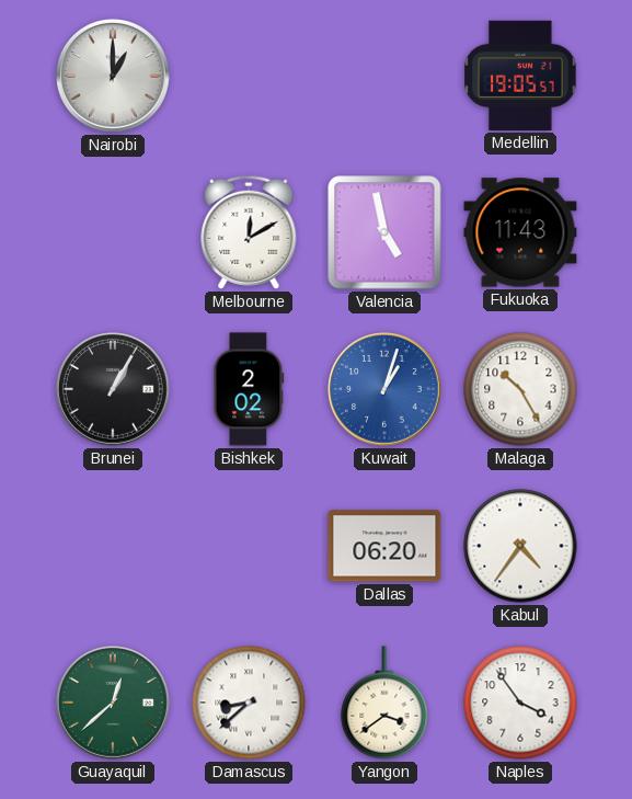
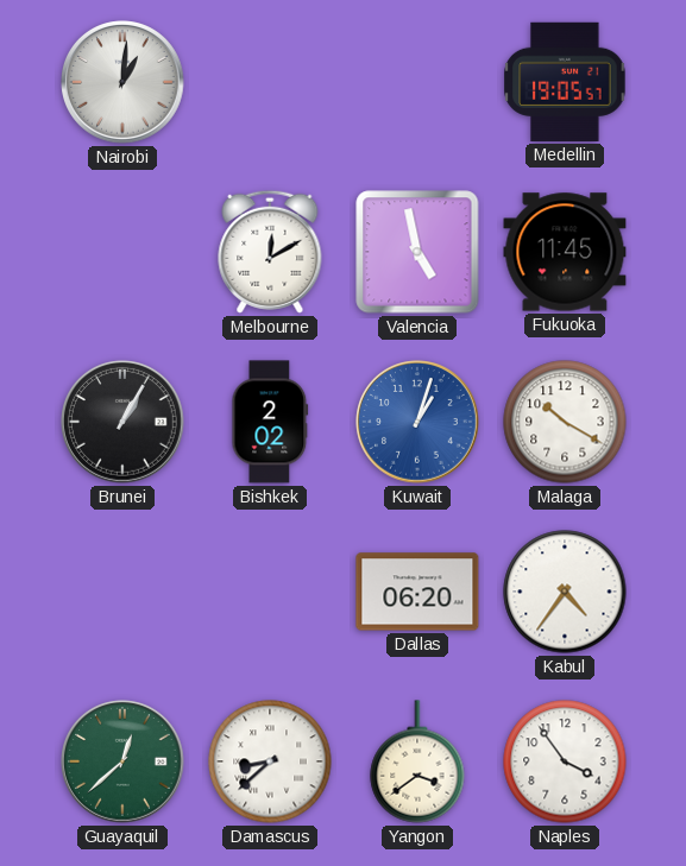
Nairobi: 1:00 -> 1:01
Fukuoka: 11:43 -> 11:45
Malaga: 10:25 -> 10:20
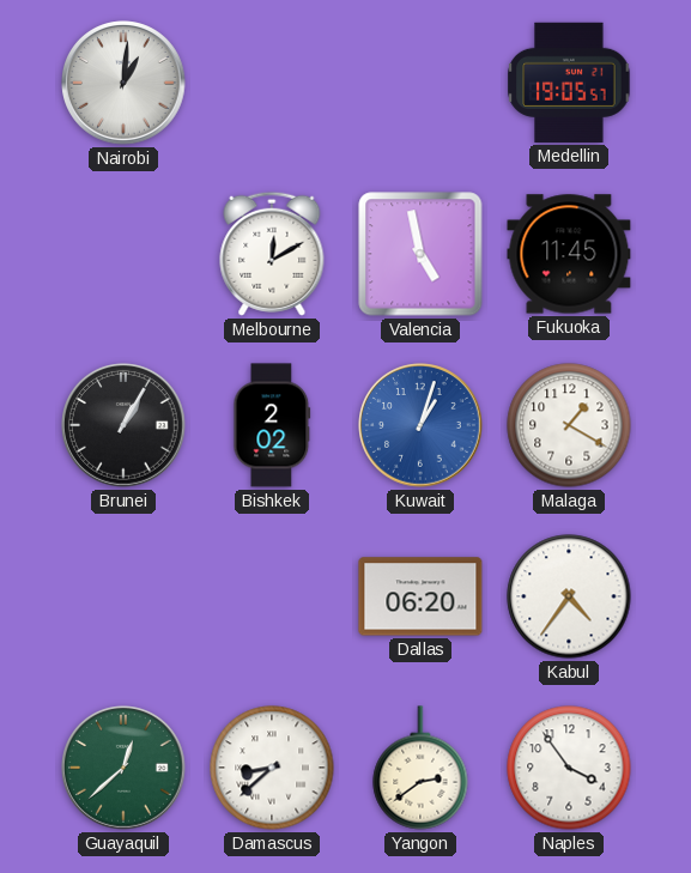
Malaga: 10:20 -> 1:20
Yangon: 3:39 -> 2:39
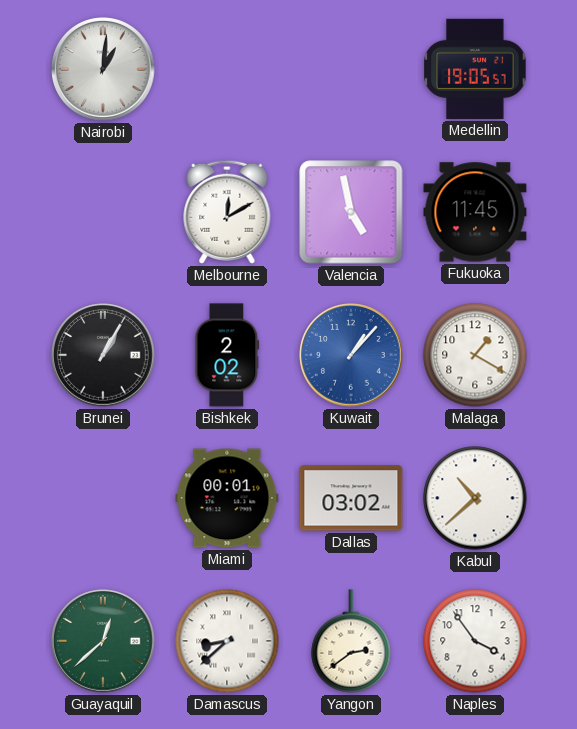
Kuwait: 1:03 -> 1:07
Miami: none -> 00:01
Dallas: 06:20 -> 03:02
Kabul: 4:36 -> 10:38
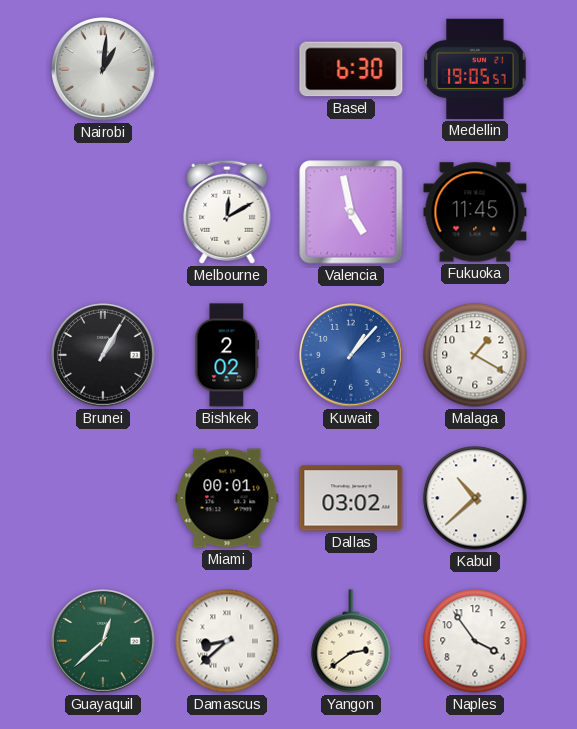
Basel: none -> 6:30
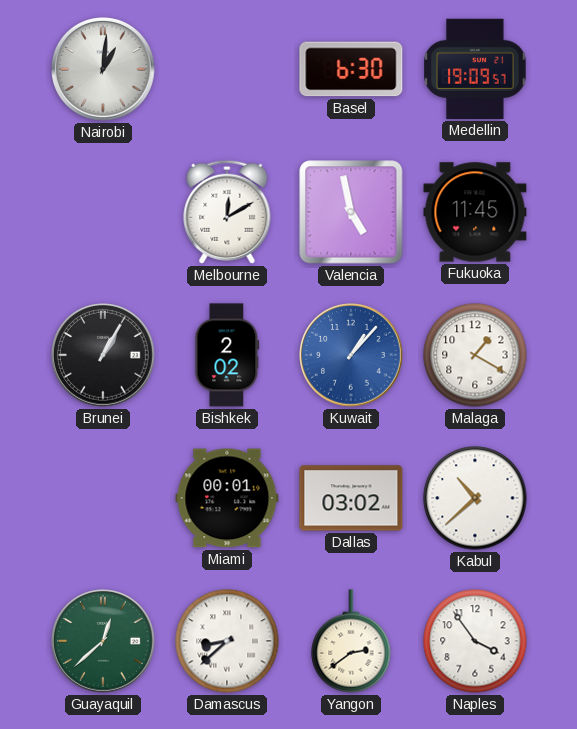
Medellin: 19:05 -> 19:09
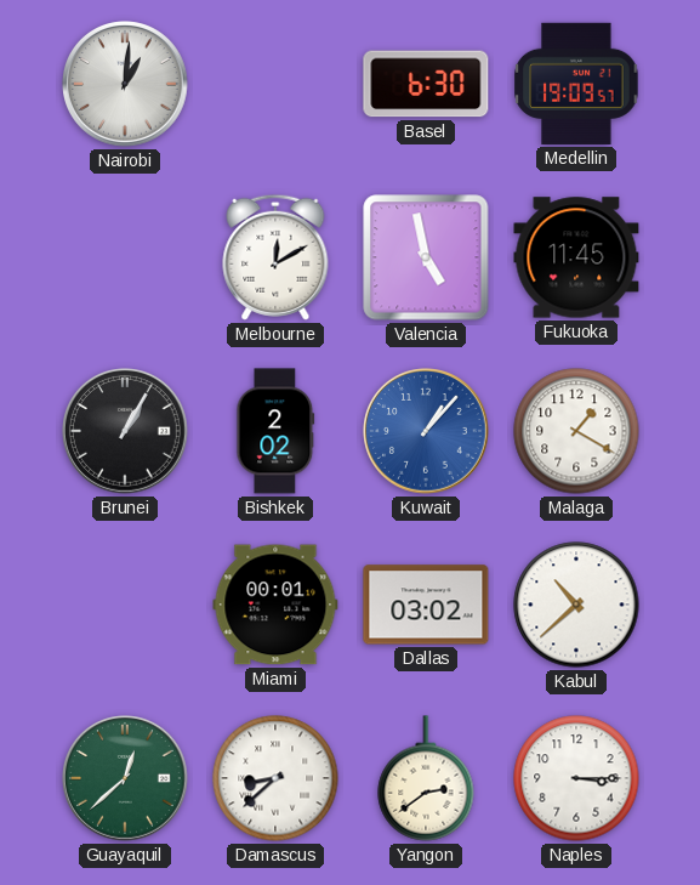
Naples: 3:54 -> 3:15
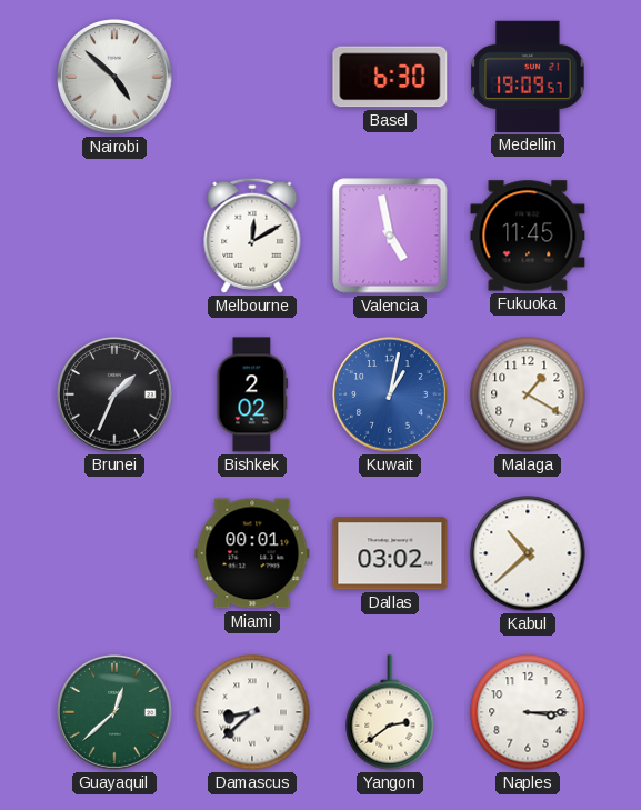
Nairobi: 1:01 -> 4:52
Brunei: 1:05 -> 1:34
Kuwait: 1:07 -> 1:02
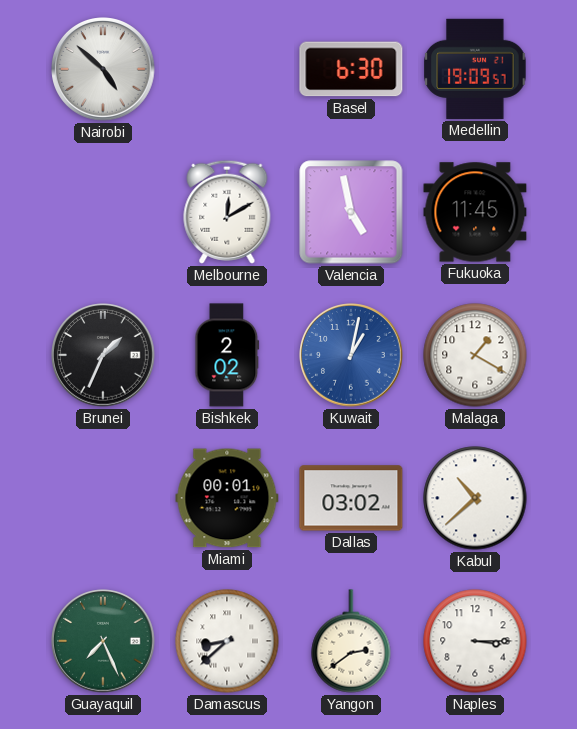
Guayaquil: 12:38 -> 7:26
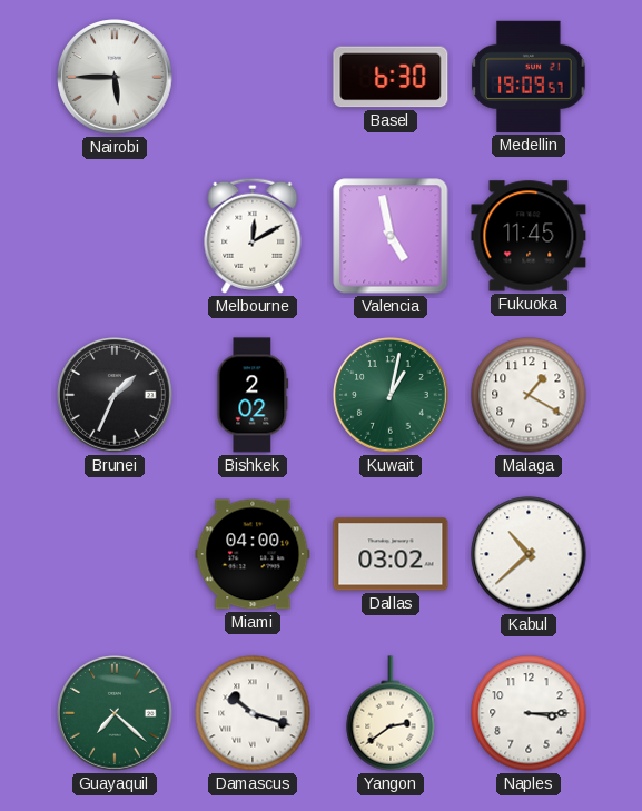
Nairobi: 4:52 -> 5:45
Kuwait dial: blue -> green
Miami: 00:01 -> 04:00
Guayaquil: 7:26 -> 7:22
Damascus: 8:38 -> 10:18
